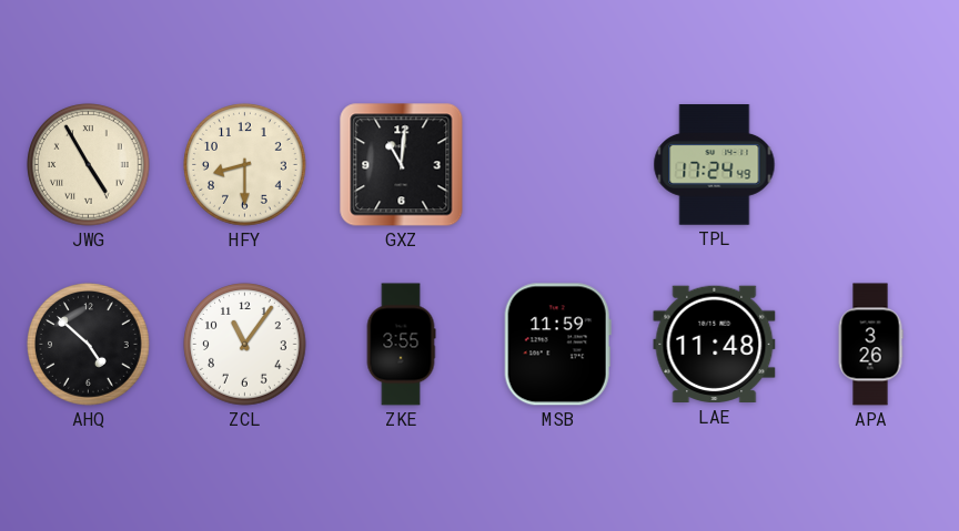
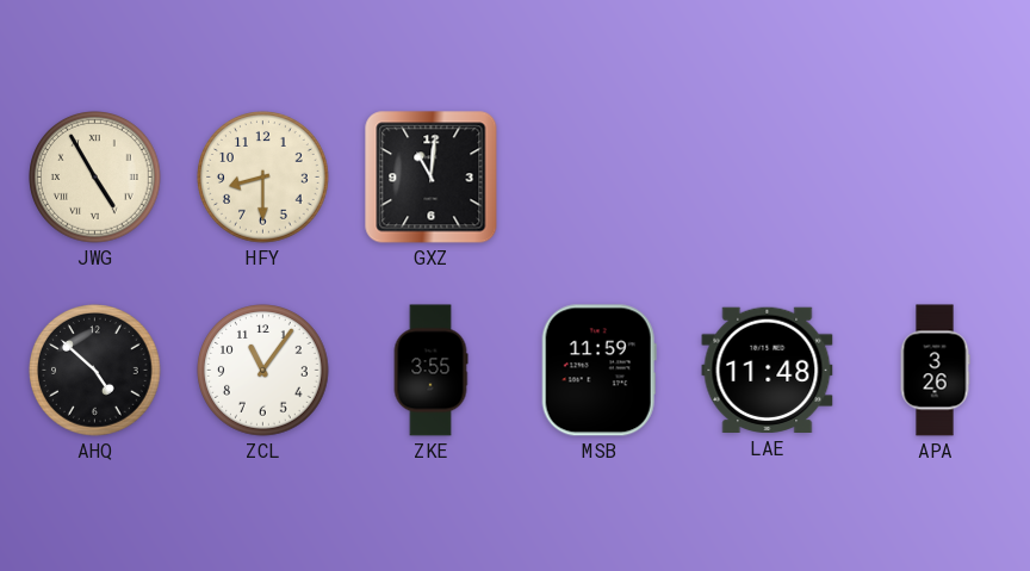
TPL: 17:24 -> none
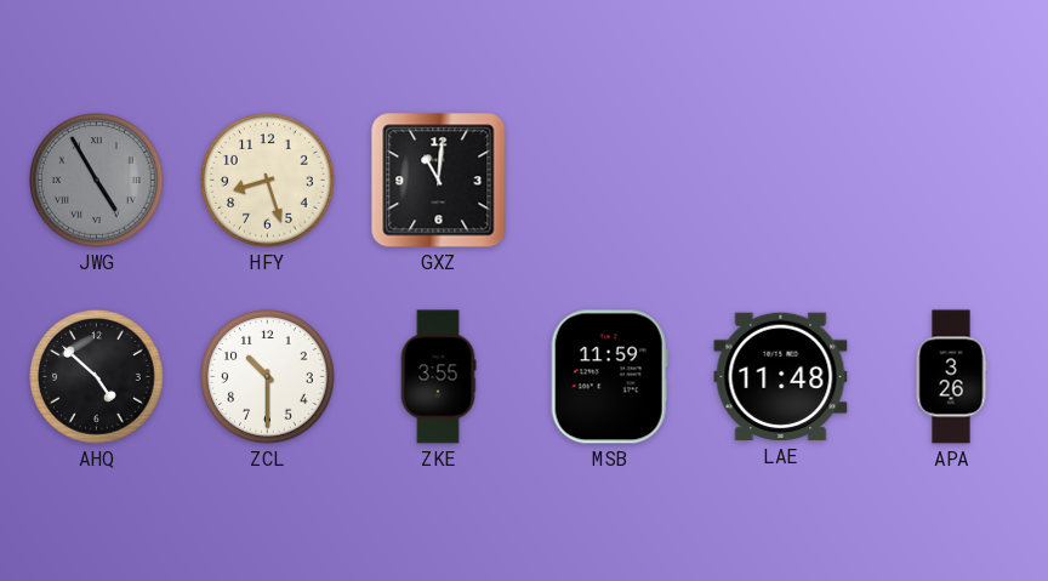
JWG dial: cream -> grey
HFY: 8:30 -> 8:27
ZCL: 11:06 -> 10:30
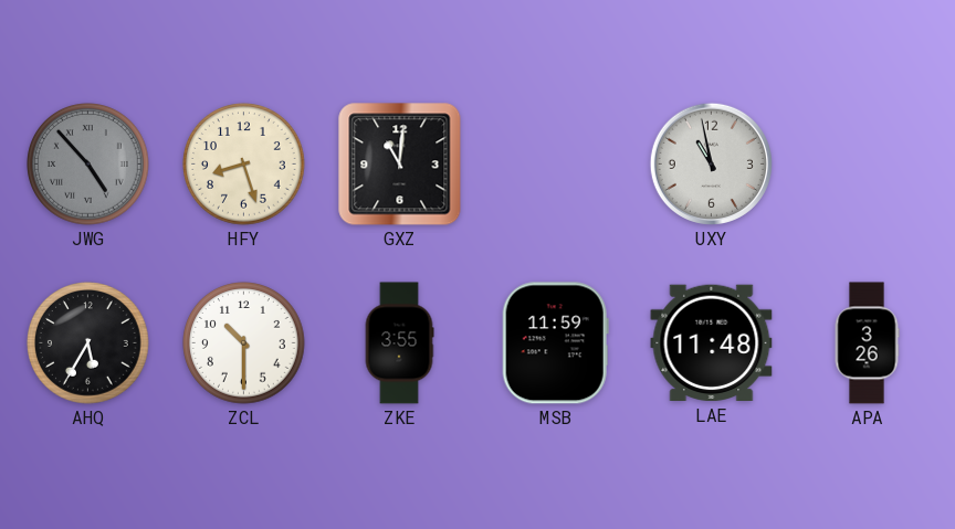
JWG: 4:55 -> 4:53
UXY: none -> 10:58
AHQ: 4:52 -> 5:35
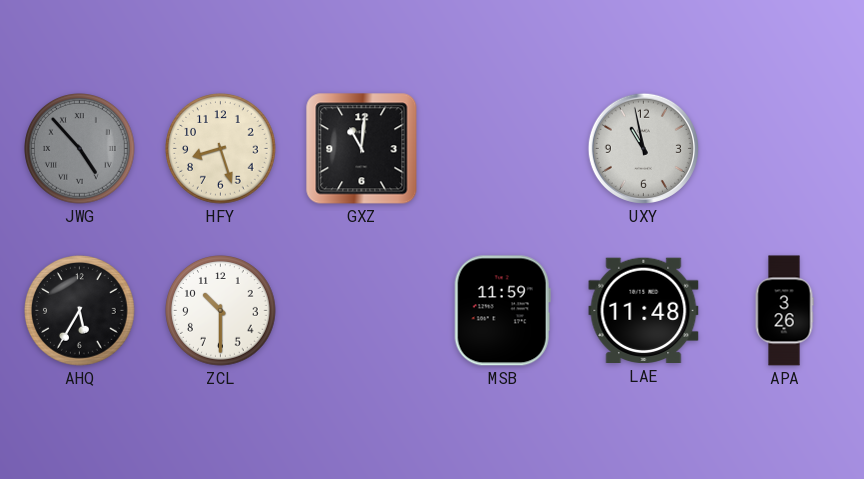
ZKE: 3:55 -> none
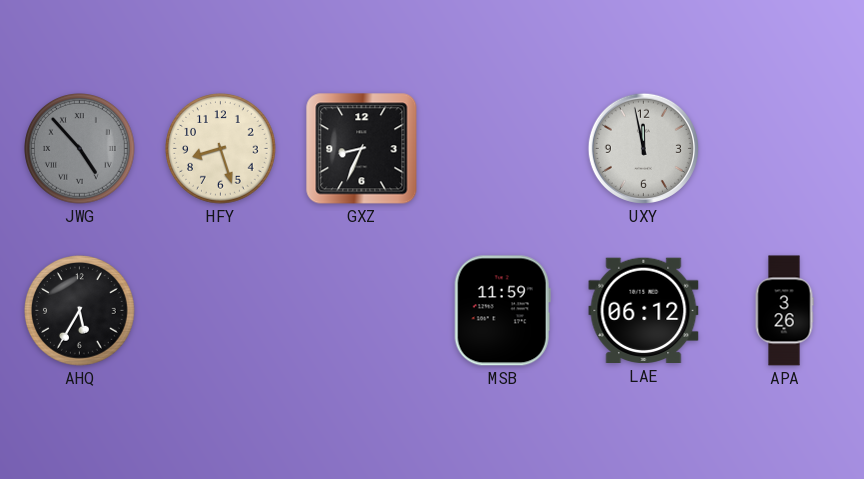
GXZ: 11:01 -> 8:34
UXY: 10:58 -> 11:58
ZCL: 10:30 -> none
LAE: 11:48 -> 06:12
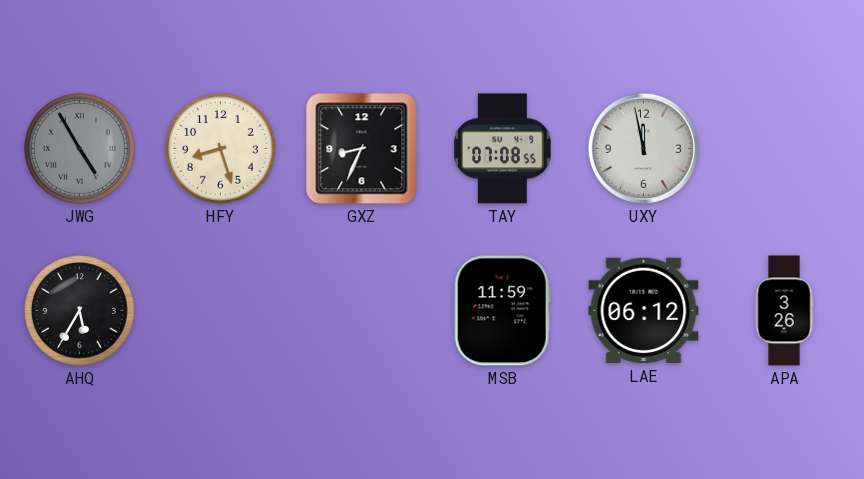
JWG: 4:53 -> 4:55
TAY: none -> 07:08
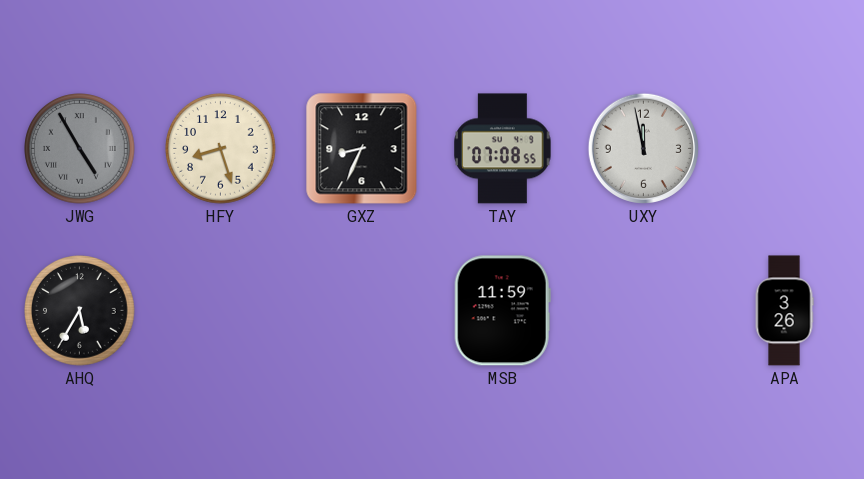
LAE: 06:12 -> none
